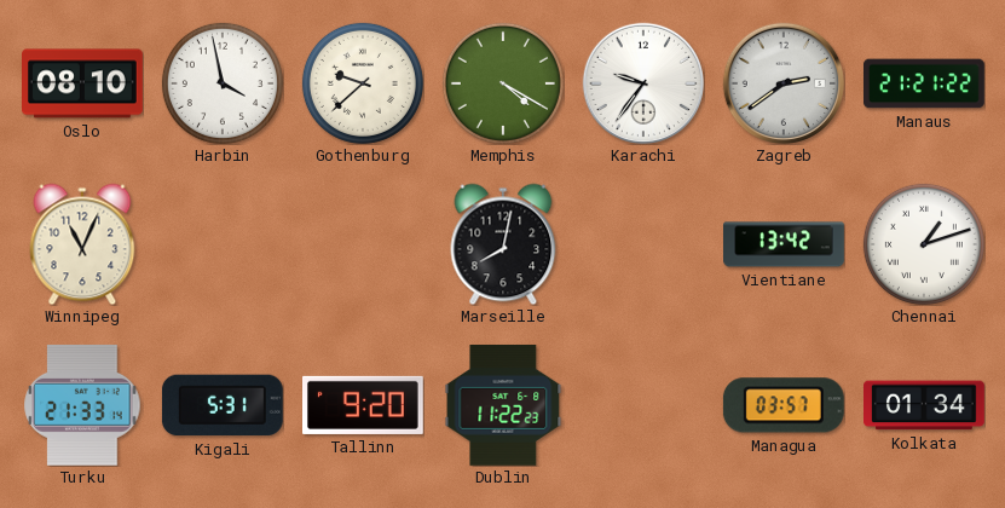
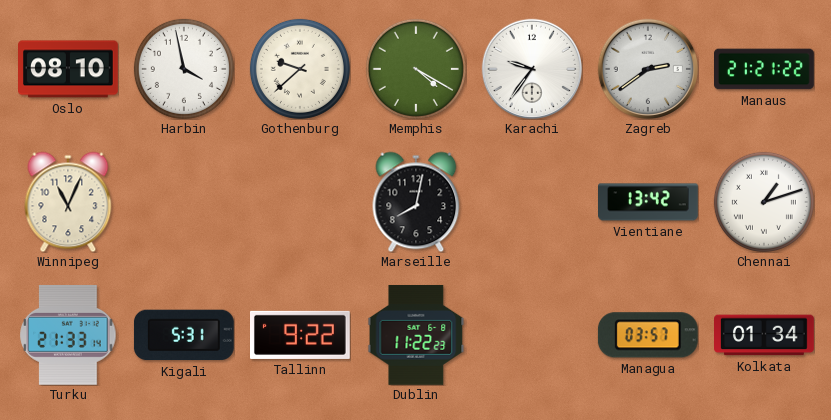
Tallinn: 9:20 -> 9:22
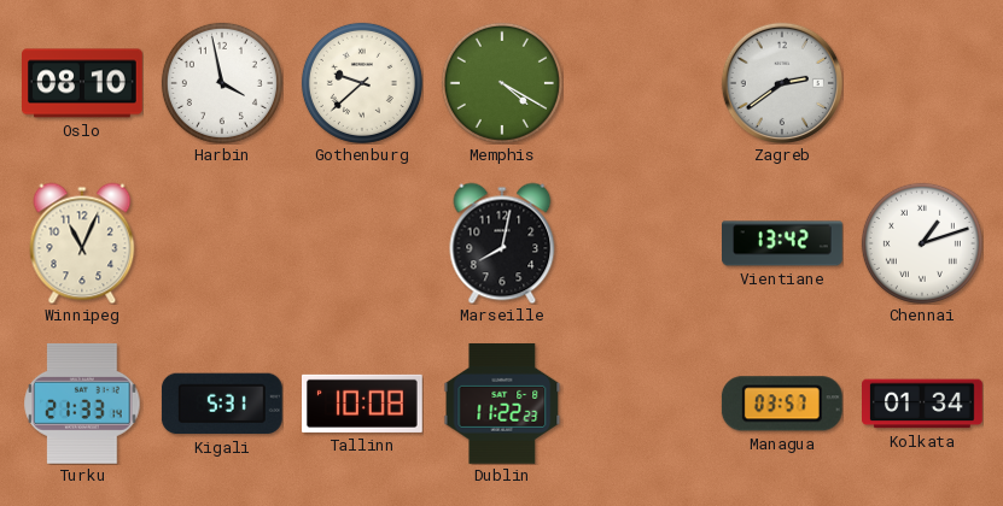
Karachi: 9:36 -> none
Manaus: 21:21 -> none
Tallinn: 9:22 -> 10:08
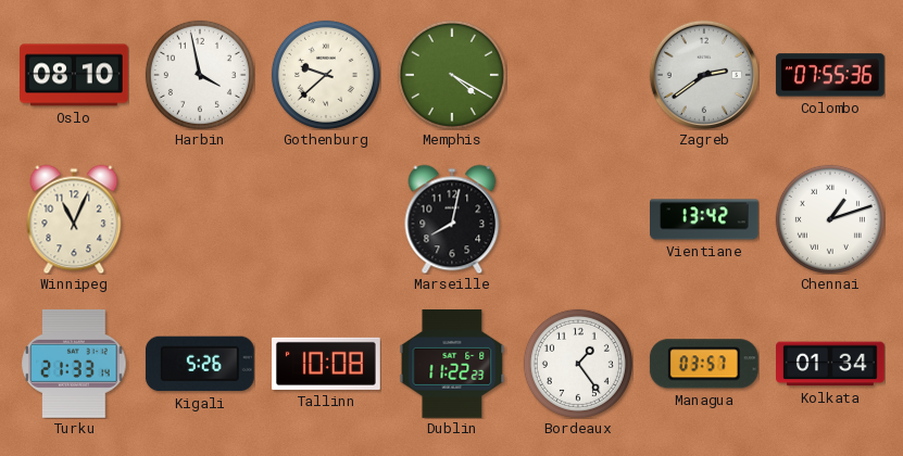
Colombo: none -> 07:55
Kigali: 5:31 -> 5:26
Bordeaux: none -> 1:24
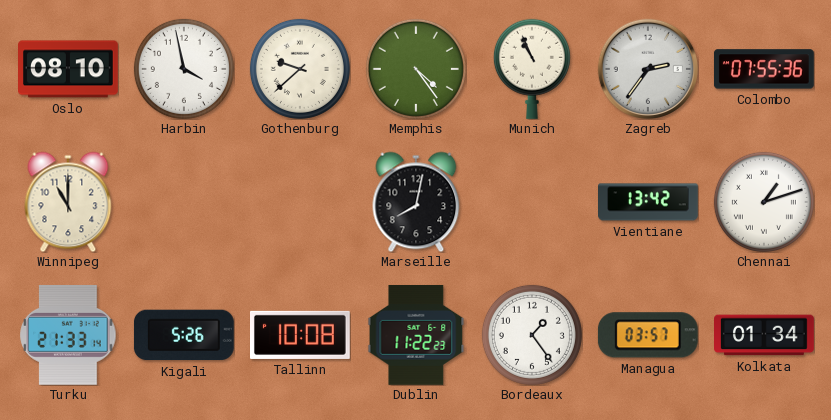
Memphis: 4:20 -> 4:24
Munich: none -> 10:56
Zagreb: 2:39 -> 2:36
Winnipeg: 11:04 -> 11:00
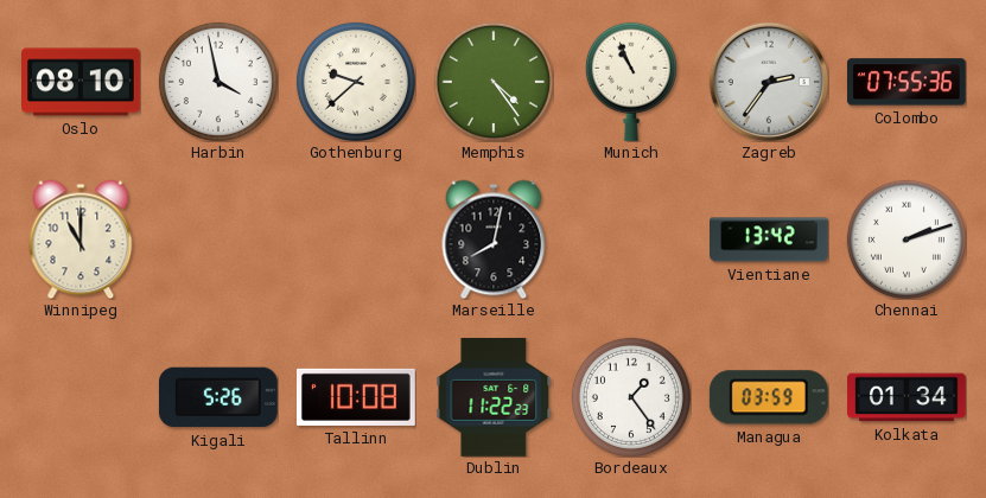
Chennai: 1:12 -> 2:12
Turku: 21:33 -> none
Managua: 03:57 -> 03:59
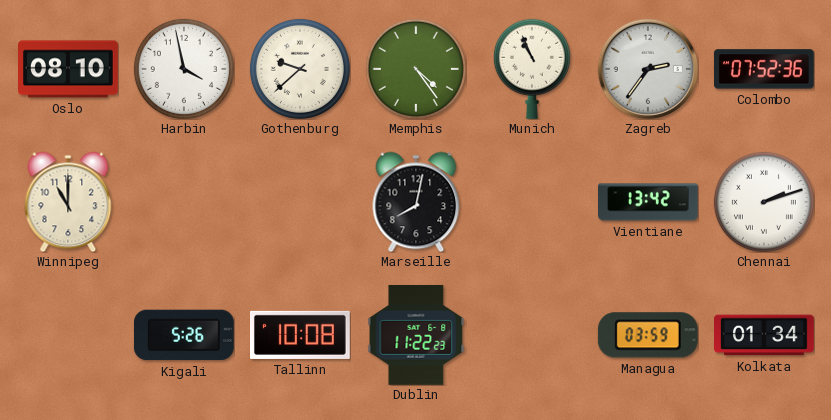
Colombo: 07:55 -> 07:52
Bordeaux: 1:24 -> none
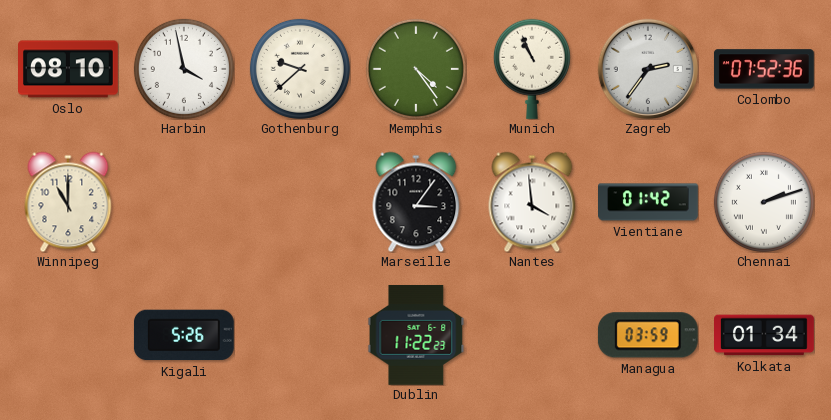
Marseille: 8:02 -> 3:06
Nantes: none -> 3:59
Vientiane: 13:42 -> 01:42
Tallinn: 10:08 -> none
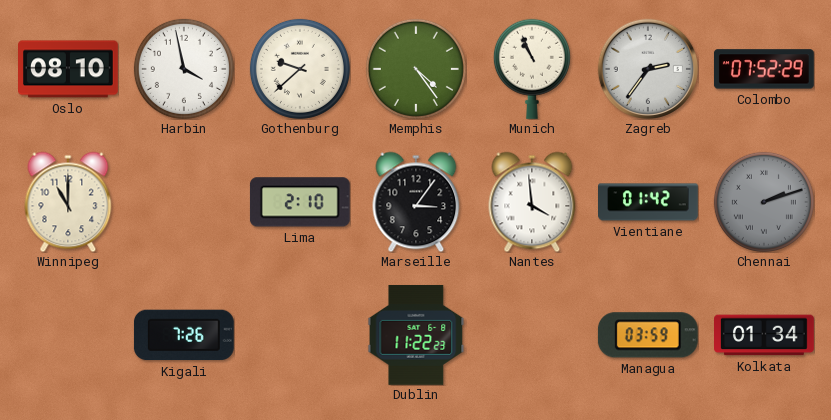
Colombo: 07:52:36 -> 07:52:29
Lima: none -> 2:10
Chennai dial: white -> grey
Kigali: 5:26 -> 7:26
